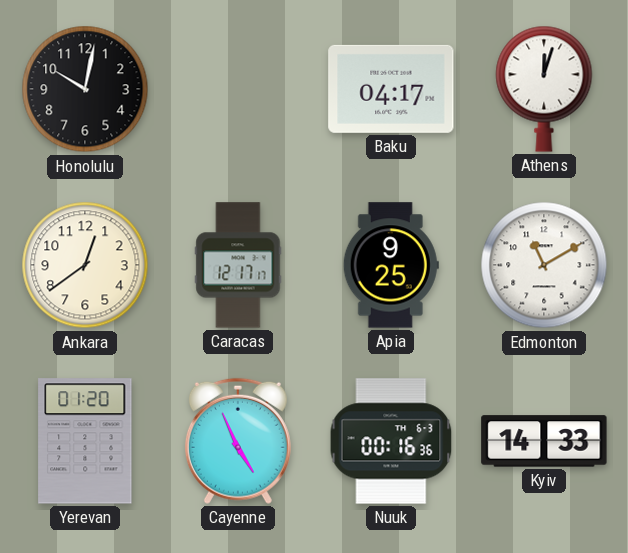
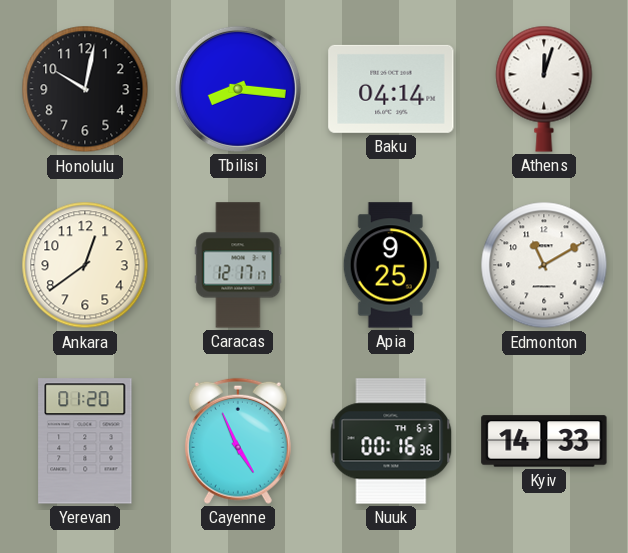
Tbilisi: none -> 8:16
Baku: 04:17 -> 04:14
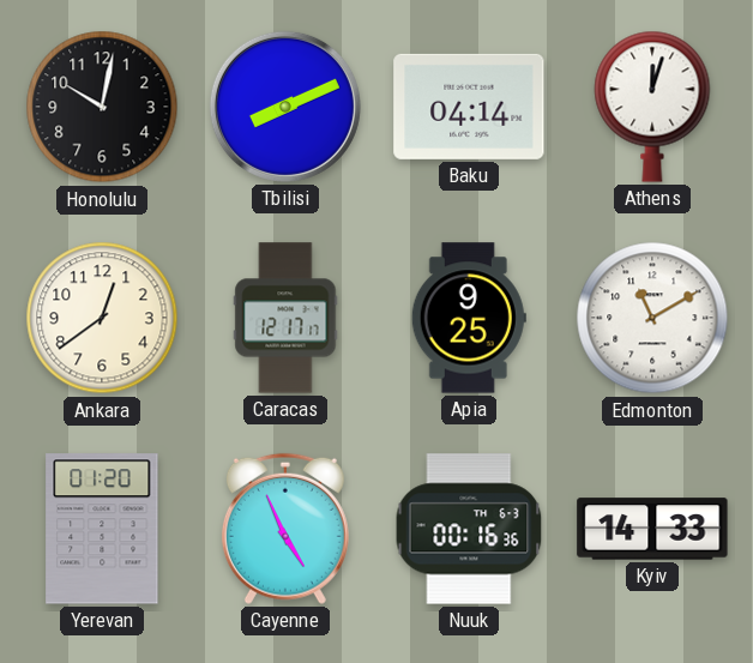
Tbilisi: 8:16 -> 8:11
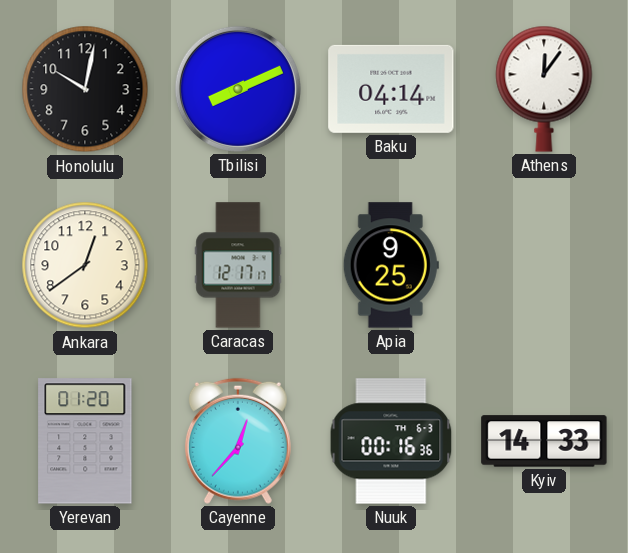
Athens: 12:03 -> 12:06
Edmonton: 11:10 -> none
Cayenne: 4:56 -> 12:37
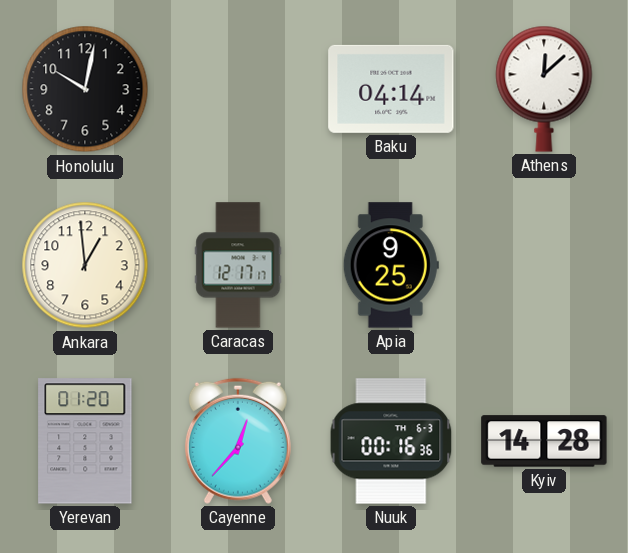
Tbilisi: 8:11 -> none
Athens: 12:06 -> 12:08
Ankara: 12:39 -> 12:59
Kyiv: 14:33 -> 14:28
